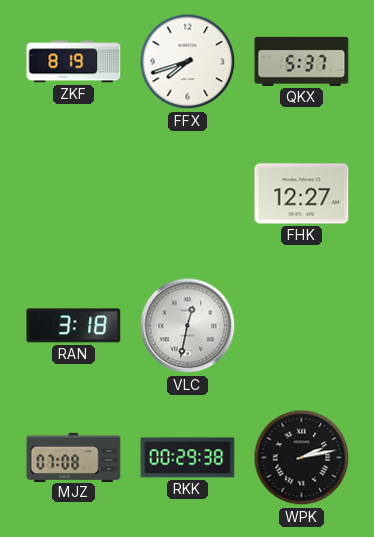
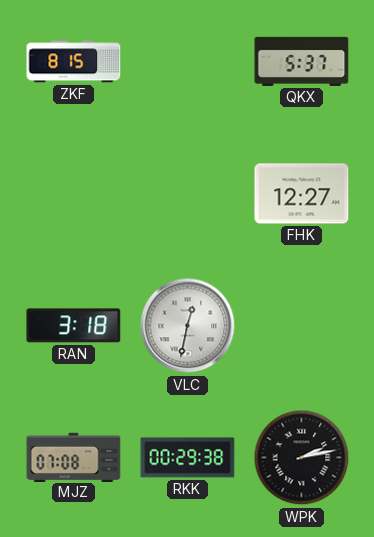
ZKF: 8:19 -> 8:15
FFX: 7:42 -> none
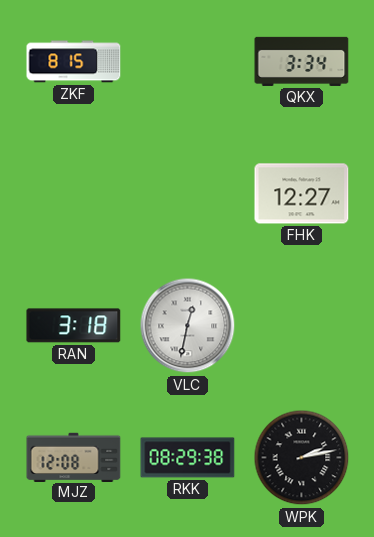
QKX: 5:37 -> 3:34
MJZ: 07:08 -> 12:08
RKK: 00:29 -> 08:29
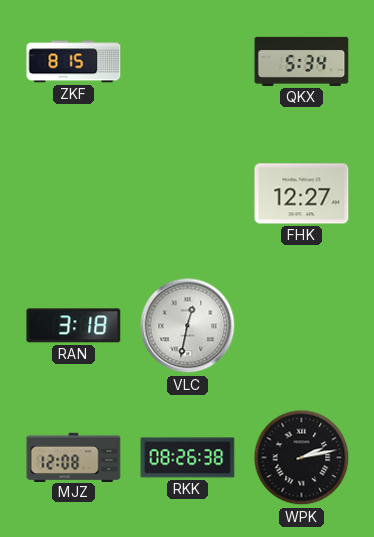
QKX: 3:34 -> 5:34
RKK: 08:29 -> 08:26
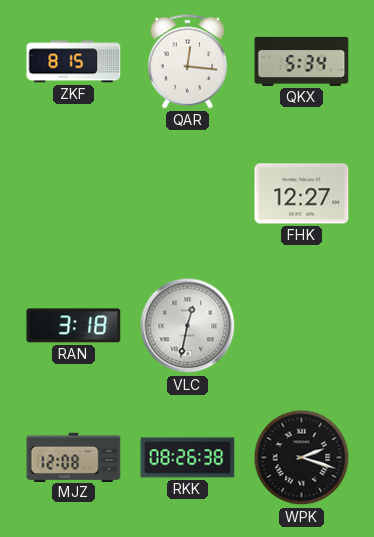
QAR: none -> 12:16
WPK: 2:13 -> 2:18
